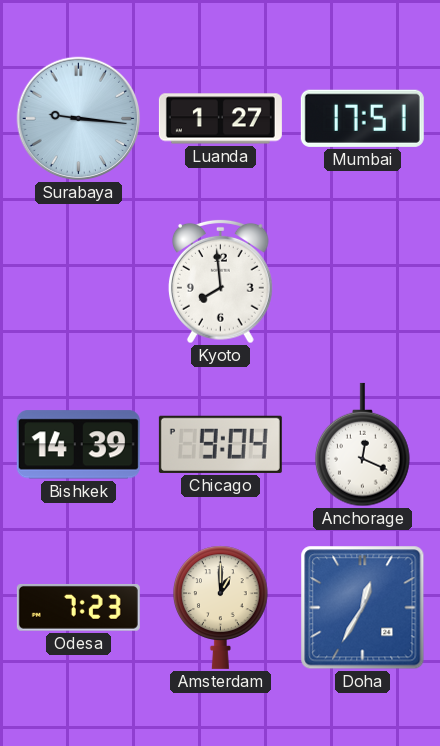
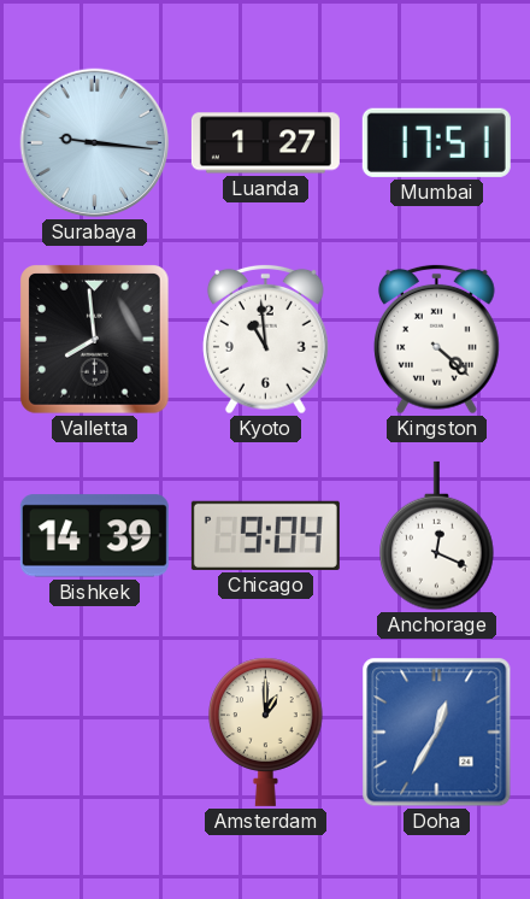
Valletta: none -> 7:59
Kyoto: 7:59 -> 10:59
Kingston: none -> 4:22
Odesa: 7:23 -> none
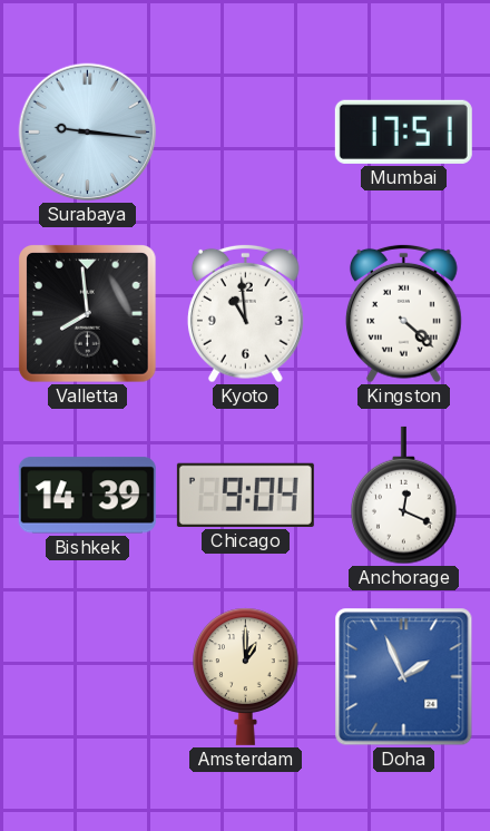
Luanda: 1:27 -> none
Doha: 12:35 -> 1:56
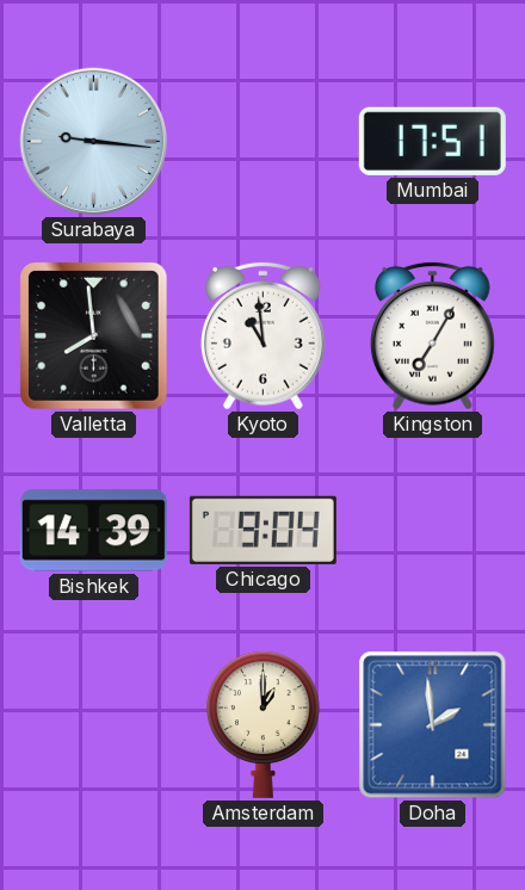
Kingston: 4:22 -> 7:05
Anchorage: 12:19 -> none
Doha: 1:56 -> 1:59
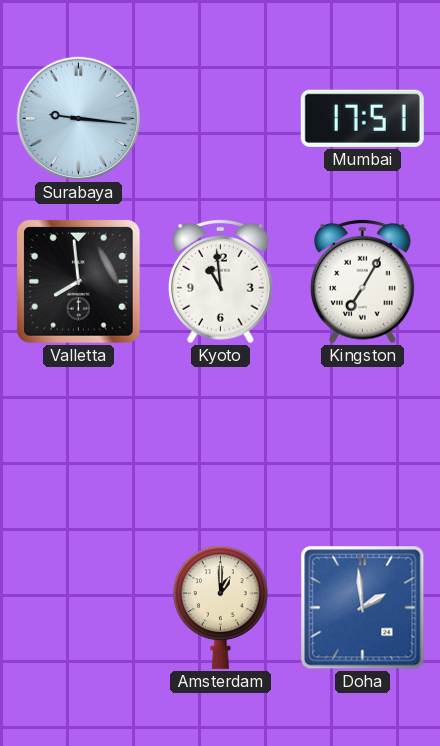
Bishkek: 14:39 -> none
Chicago: 9:04 -> none
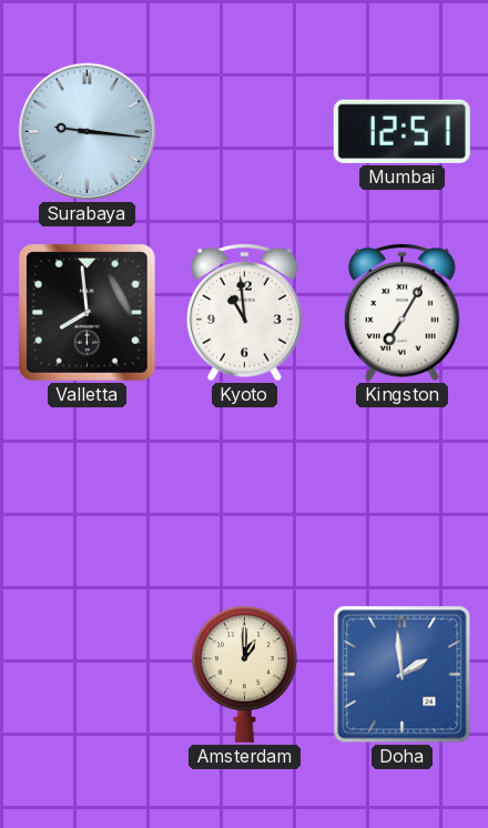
Mumbai: 17:51 -> 12:51
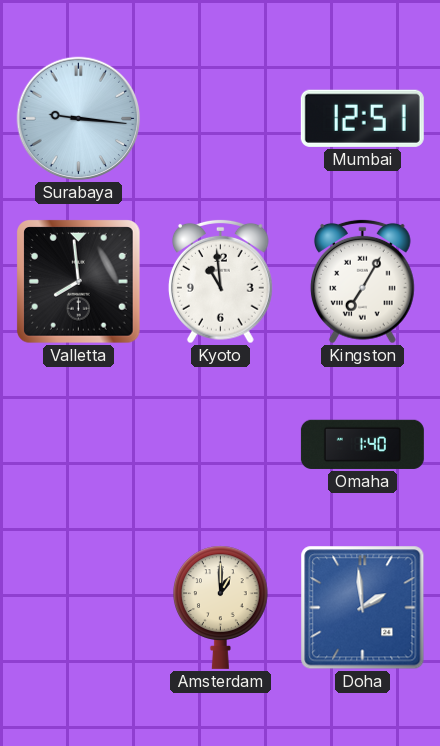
Omaha: none -> 1:40
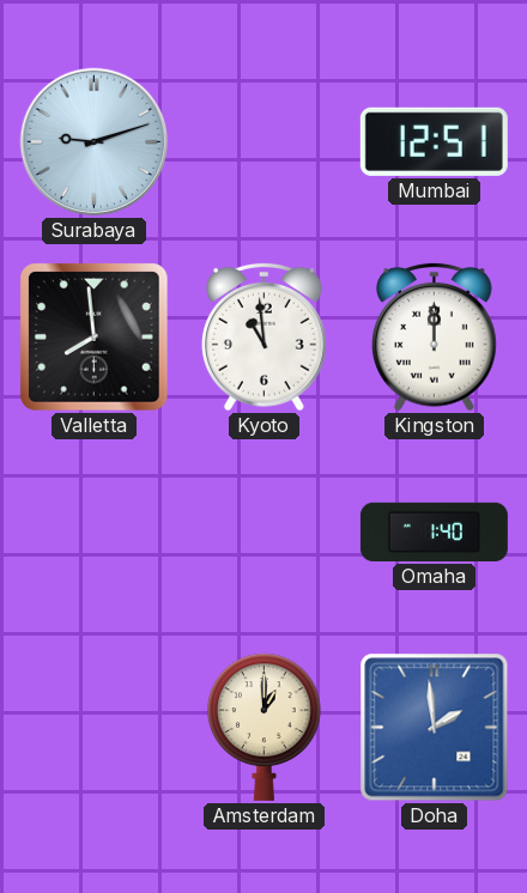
Surabaya: 9:16 -> 9:12
Kingston: 7:05 -> 12:00
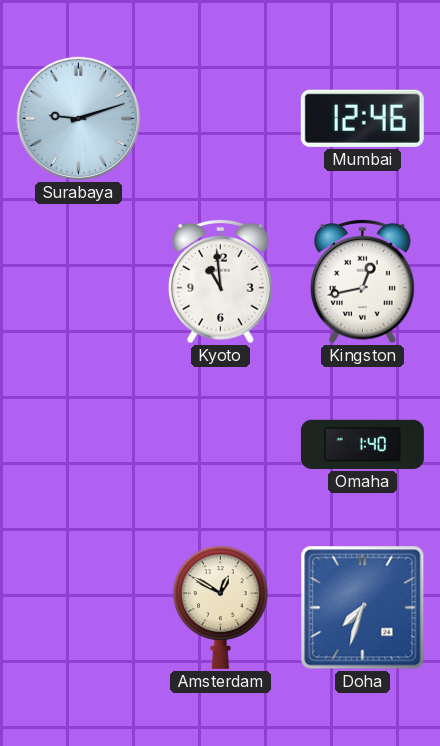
Mumbai: 12:51 -> 12:46
Valletta: 7:59 -> none
Kingston: 12:00 -> 12:43
Amsterdam: 1:00 -> 12:50
Doha: 1:59 -> 7:33
